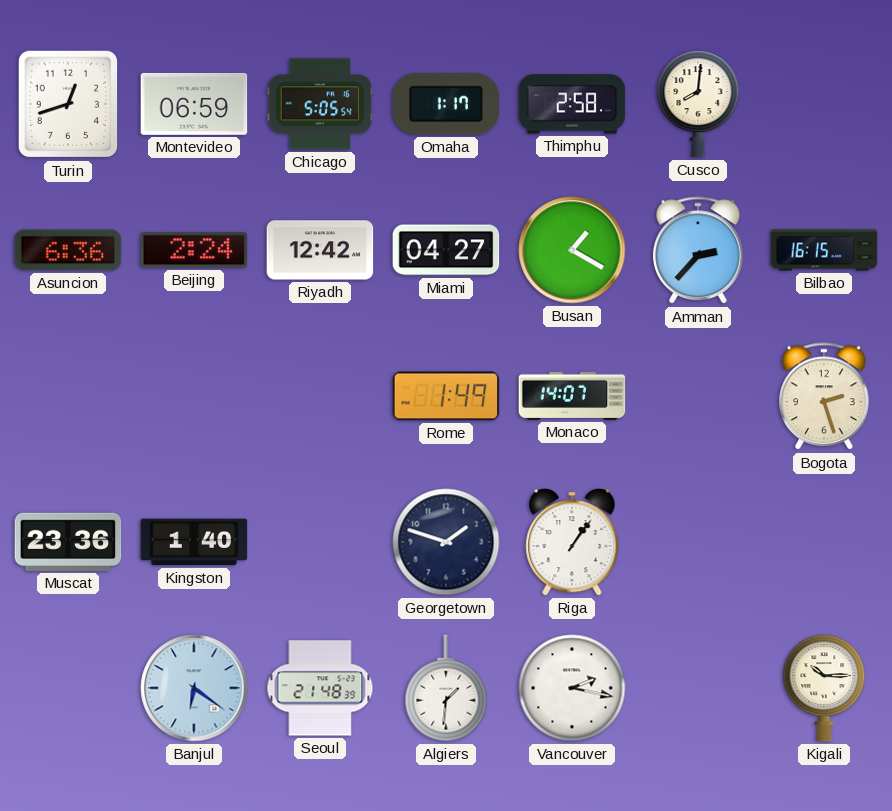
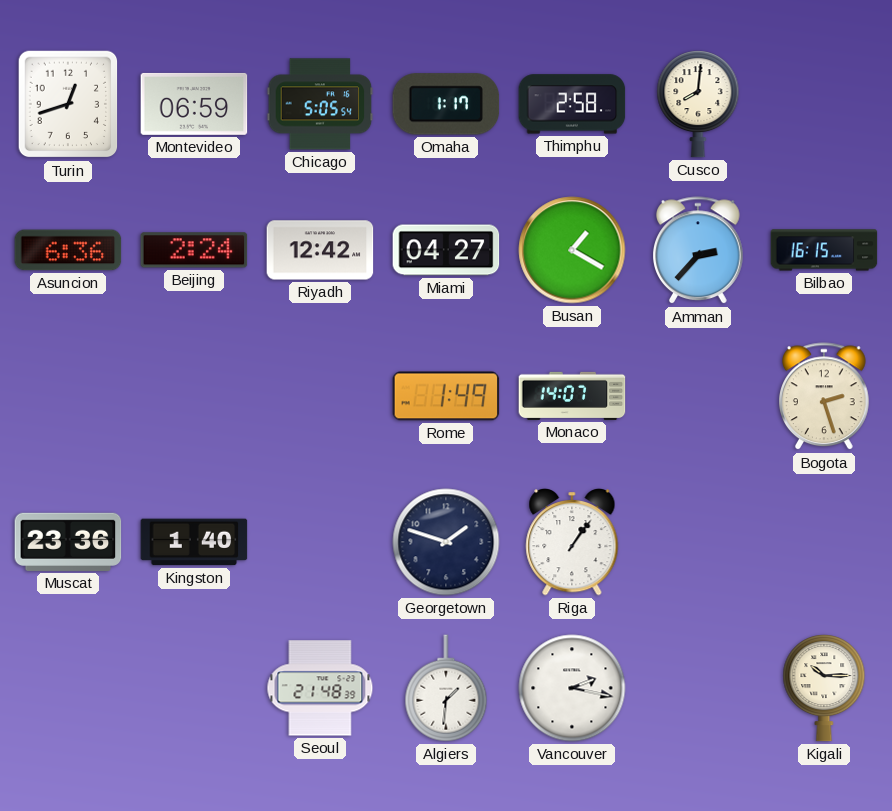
Banjul: 6:21 -> none
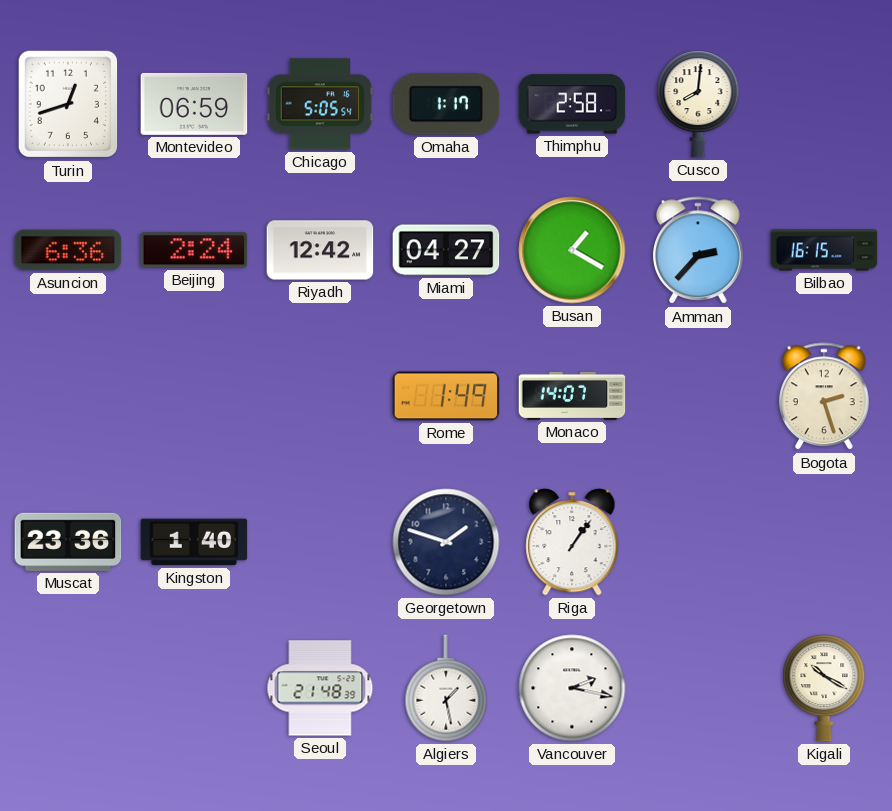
Algiers: 1:31 -> 1:28
Kigali: 10:15 -> 10:20
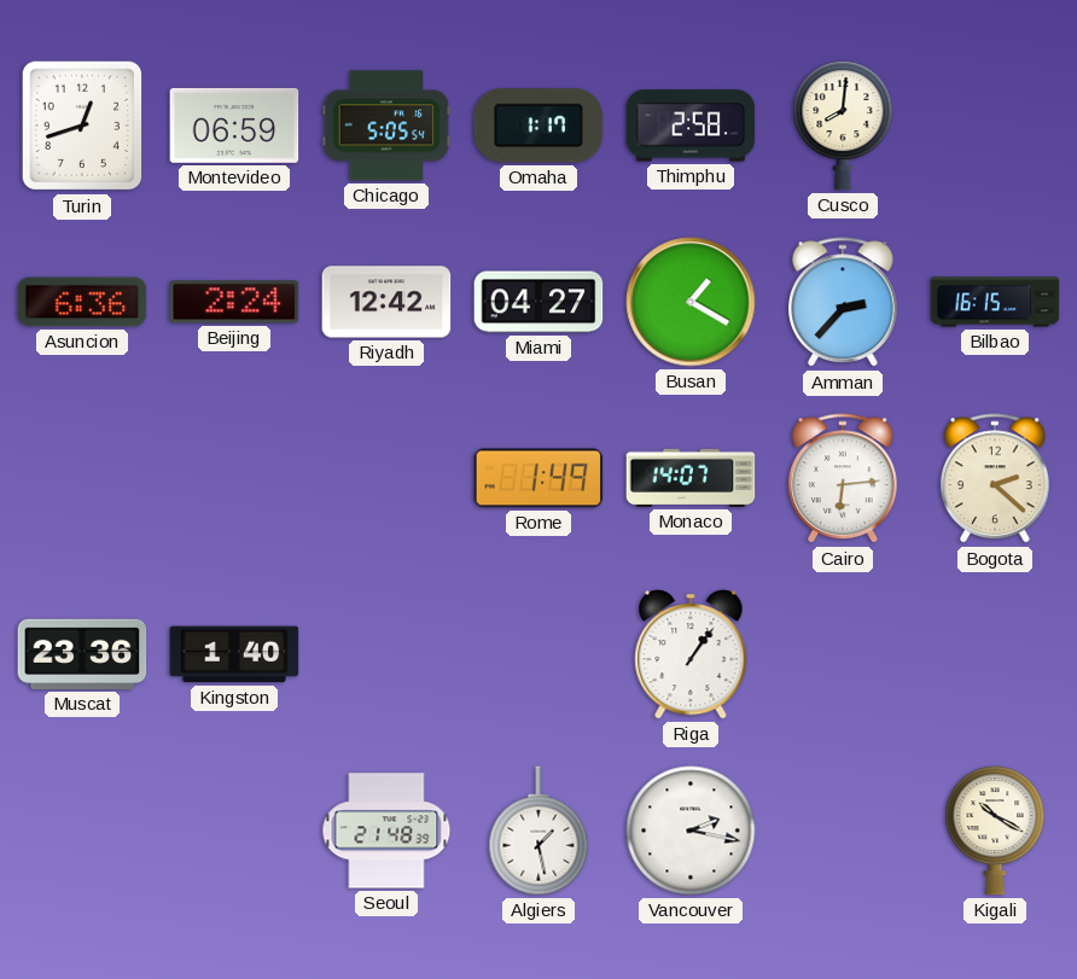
Cairo: none -> 6:14
Bogota: 2:27 -> 2:22
Georgetown: 1:48 -> none
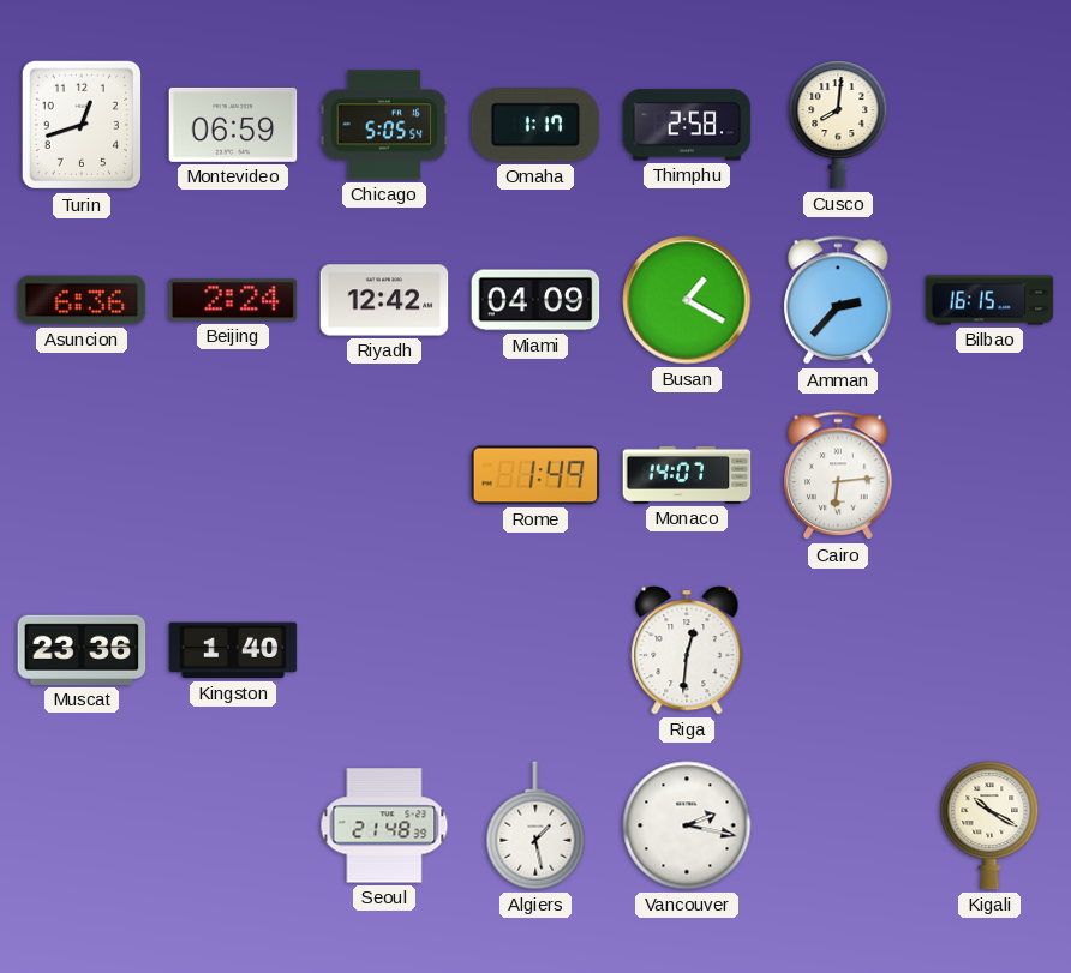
Miami: 04:27 -> 04:09
Bogota: 2:22 -> none
Riga: 1:06 -> 12:31
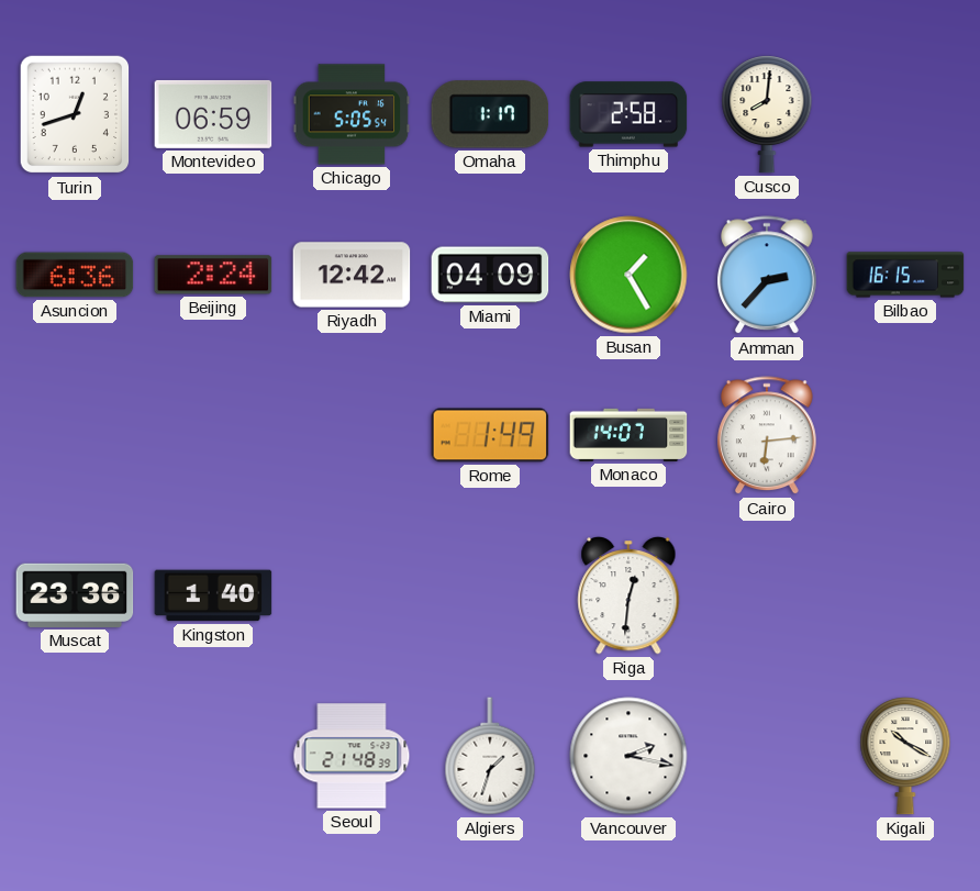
Busan: 1:20 -> 1:25
Algiers: 1:28 -> 1:33
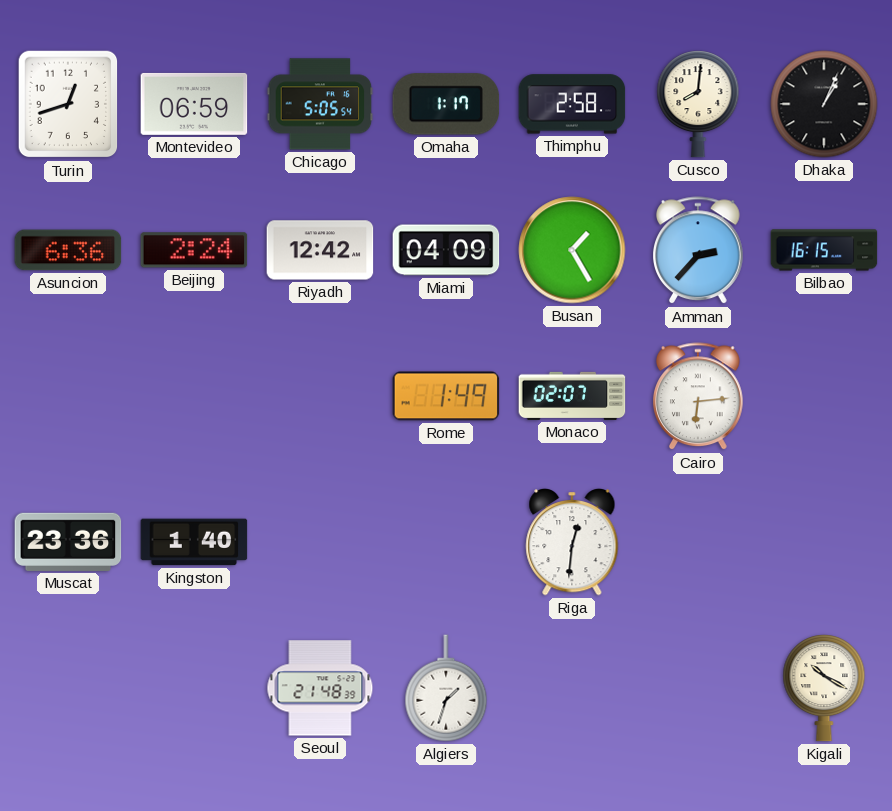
Dhaka: none -> 1:04
Monaco: 14:07 -> 02:07
Vancouver: 2:17 -> none
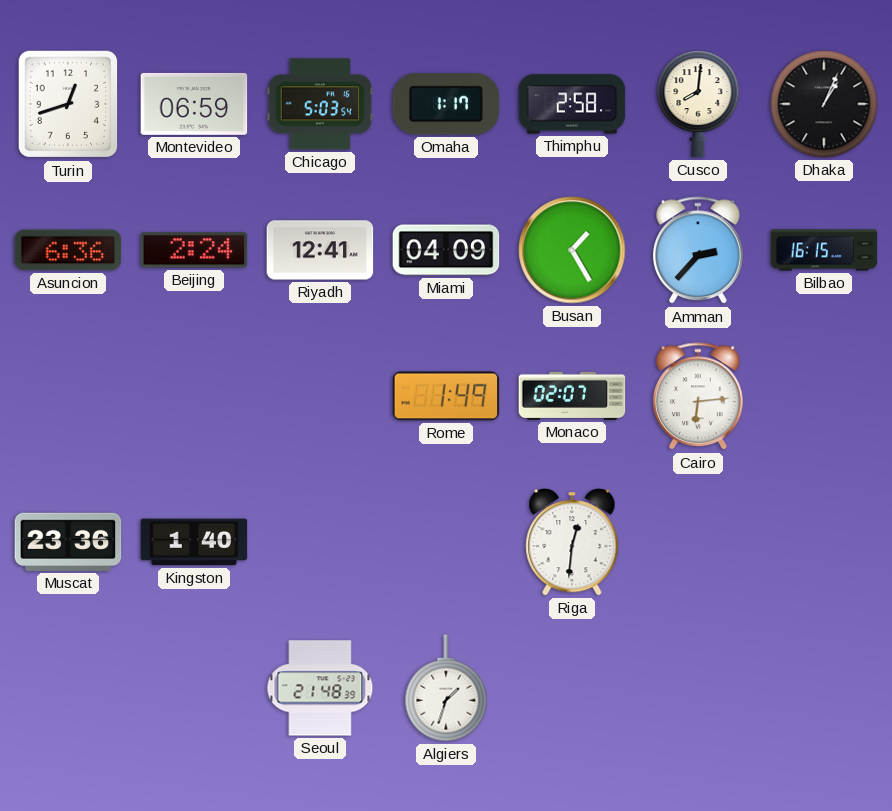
Chicago: 5:05 -> 5:03
Riyadh: 12:42 -> 12:41
Kigali: 10:20 -> none
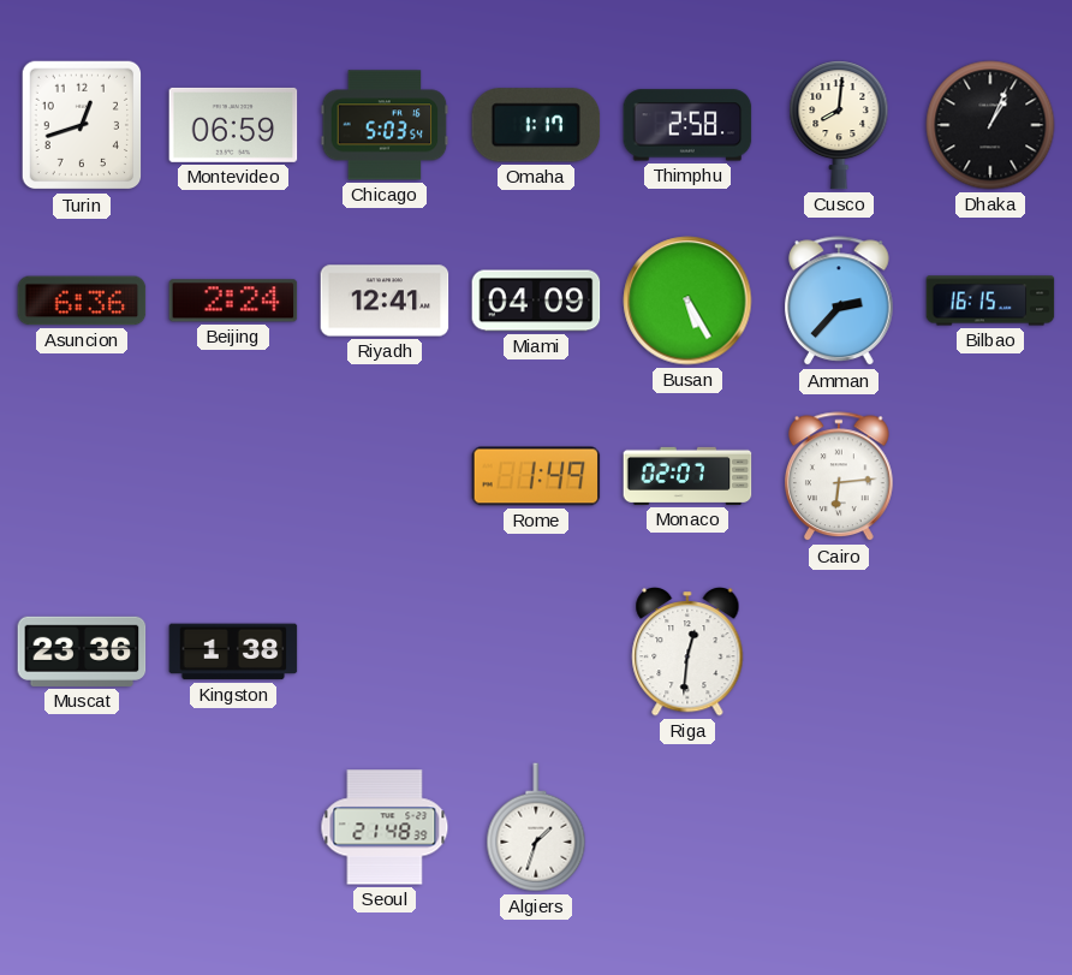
Busan: 1:25 -> 5:25
Kingston: 1:40 -> 1:38
